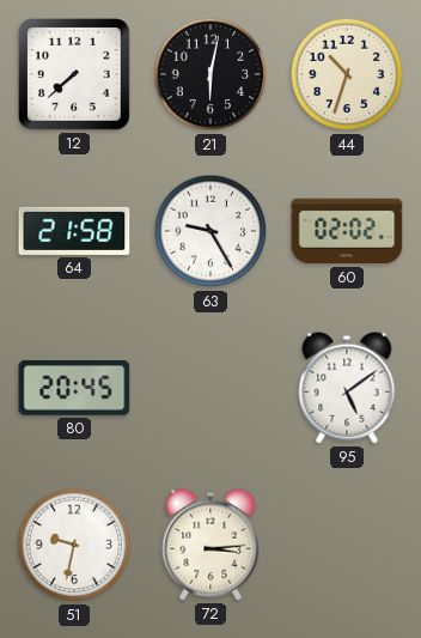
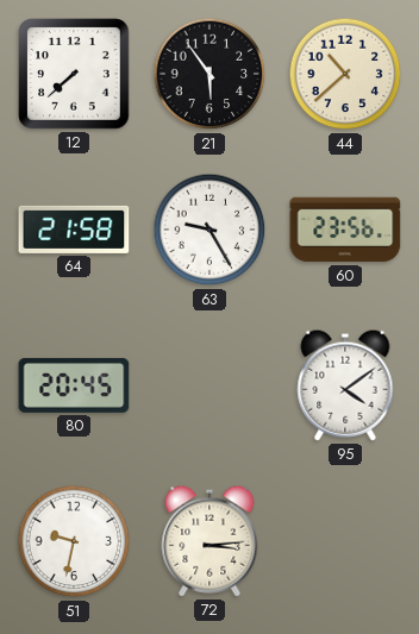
21: 6:02 -> 5:54
44: 10:33 -> 10:38
60: 02:02 -> 23:56
95: 5:09 -> 4:09
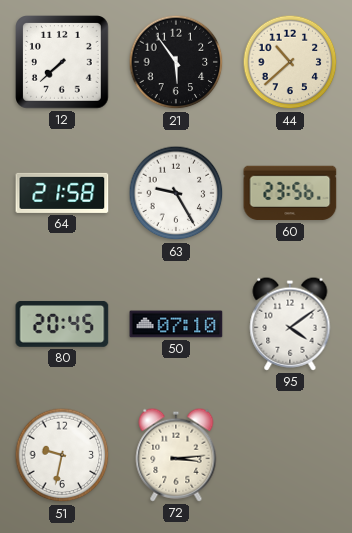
50: none -> 07:10
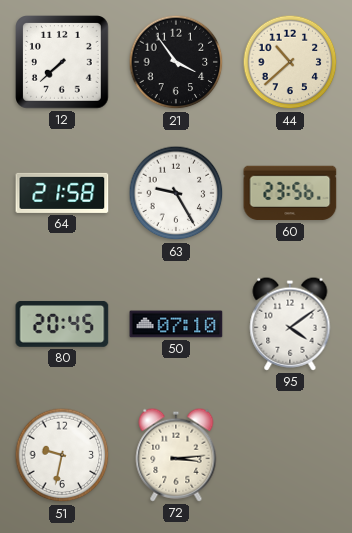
21: 5:54 -> 3:54
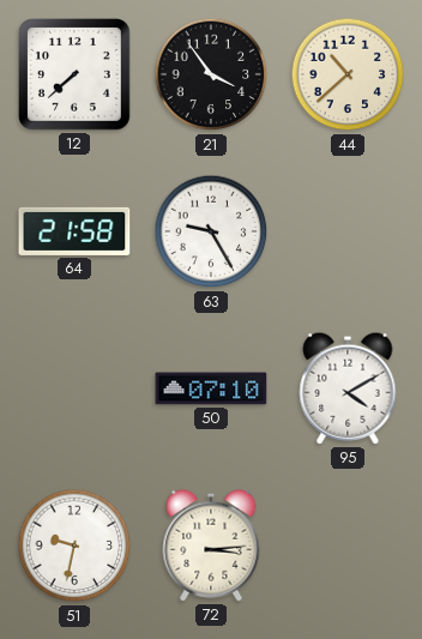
60: 23:56 -> none
80: 20:45 -> none
95: 4:09 -> 4:10
